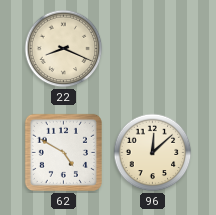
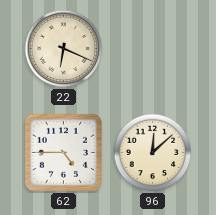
22: 8:19 -> 6:19
62: 4:50 -> 4:45
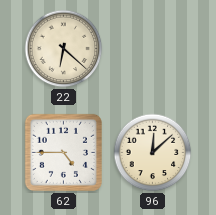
22: 6:19 -> 6:22
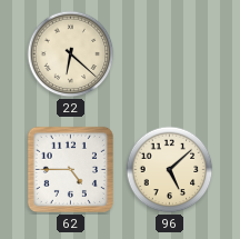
96: 12:08 -> 5:08
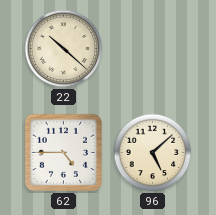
22: 6:22 -> 10:22
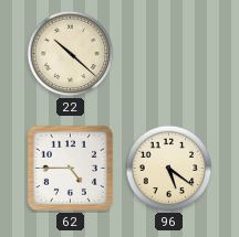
96: 5:08 -> 5:21
